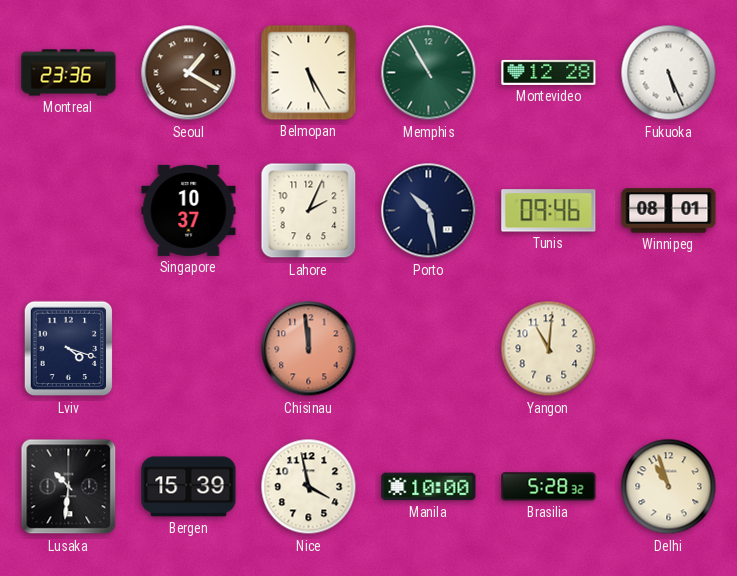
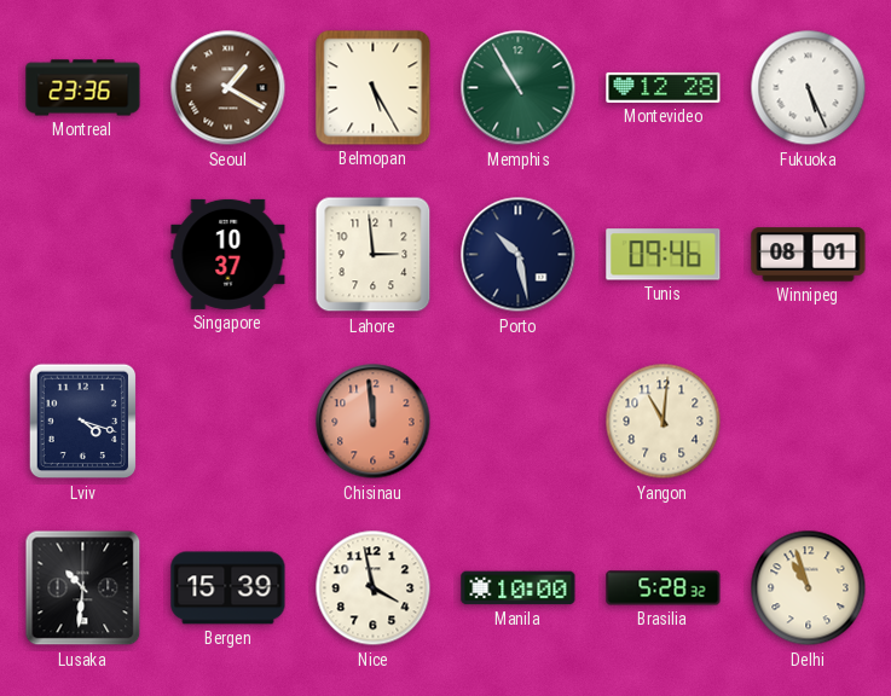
Lahore: 2:04 -> 2:59
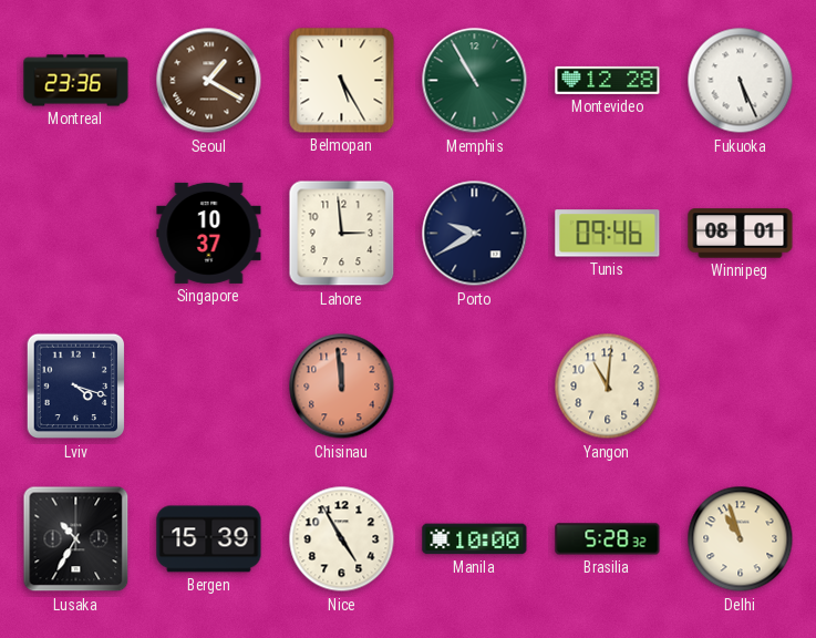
Porto: 10:28 -> 9:40
Lusaka: 10:31 -> 10:35
Nice: 3:58 -> 4:55
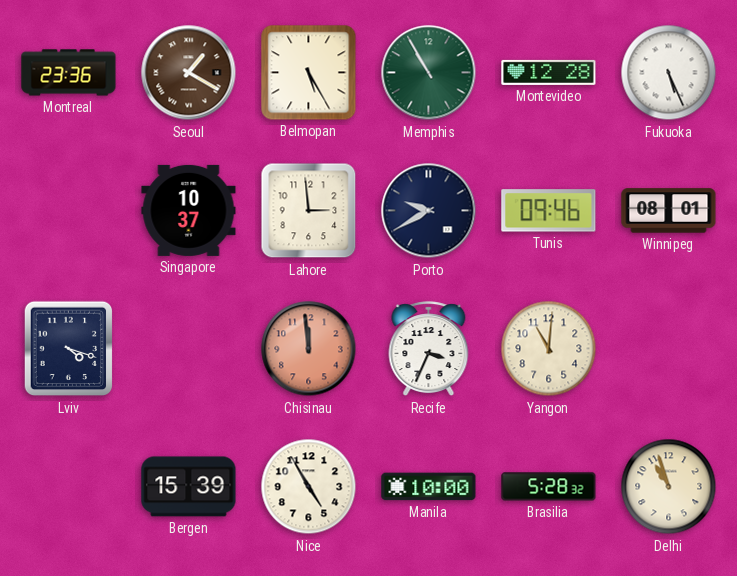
Recife: none -> 3:34
Lusaka: 10:35 -> none
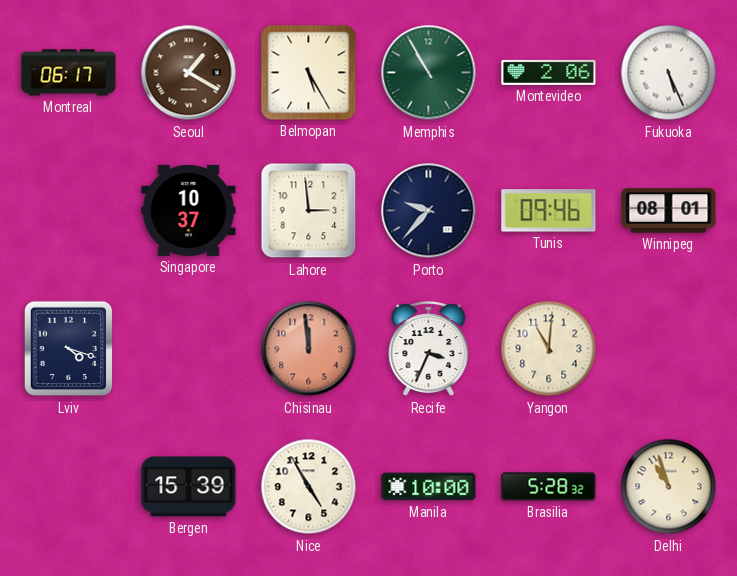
Montreal: 23:36 -> 06:17
Montevideo: 12:28 -> 2:06
Porto: 9:40 -> 9:37
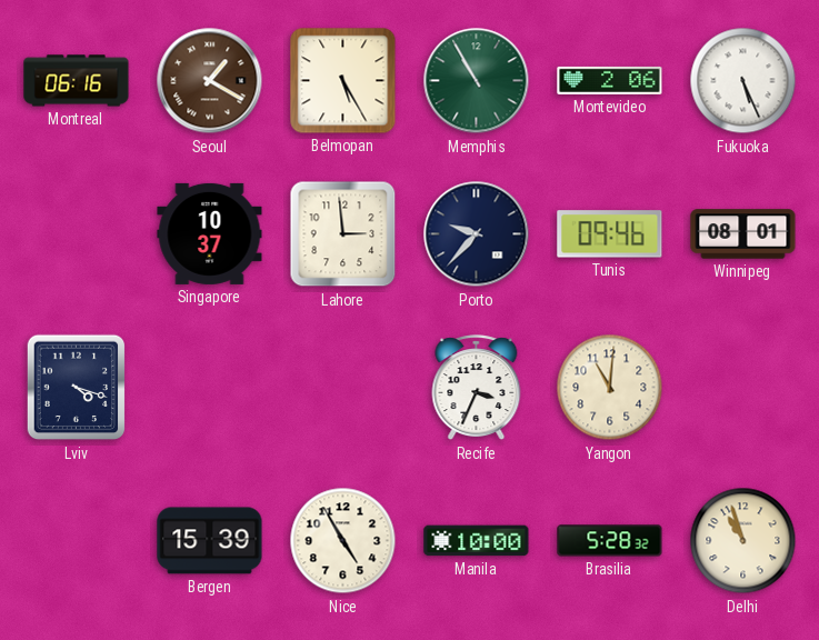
Montreal: 06:17 -> 06:16
Chisinau: 11:59 -> none
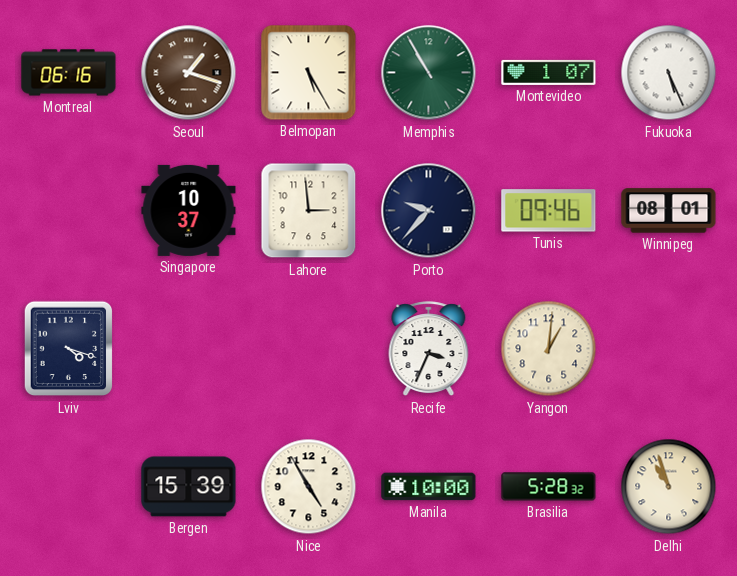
Seoul: 1:20 -> 1:18
Montevideo: 2:06 -> 1:07
Yangon: 11:01 -> 1:01
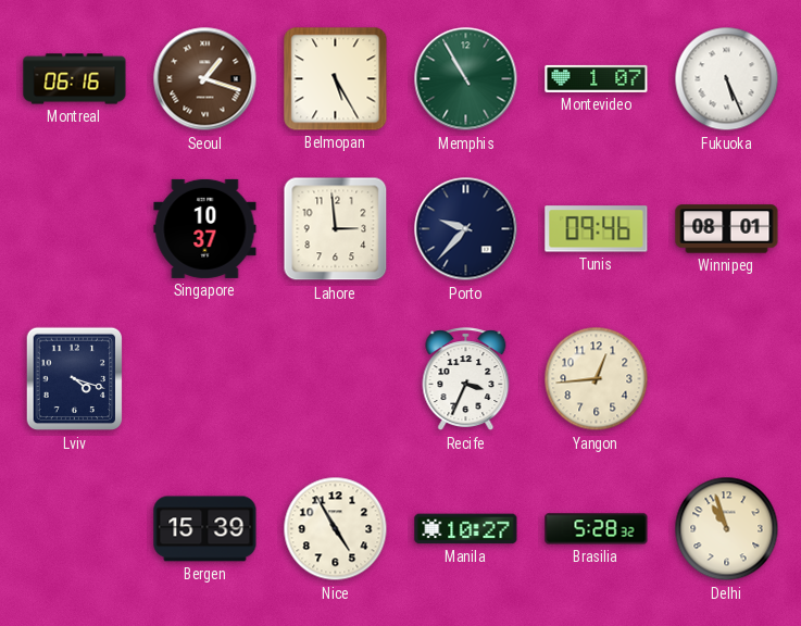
Yangon: 1:01 -> 12:44
Manila: 10:00 -> 10:27
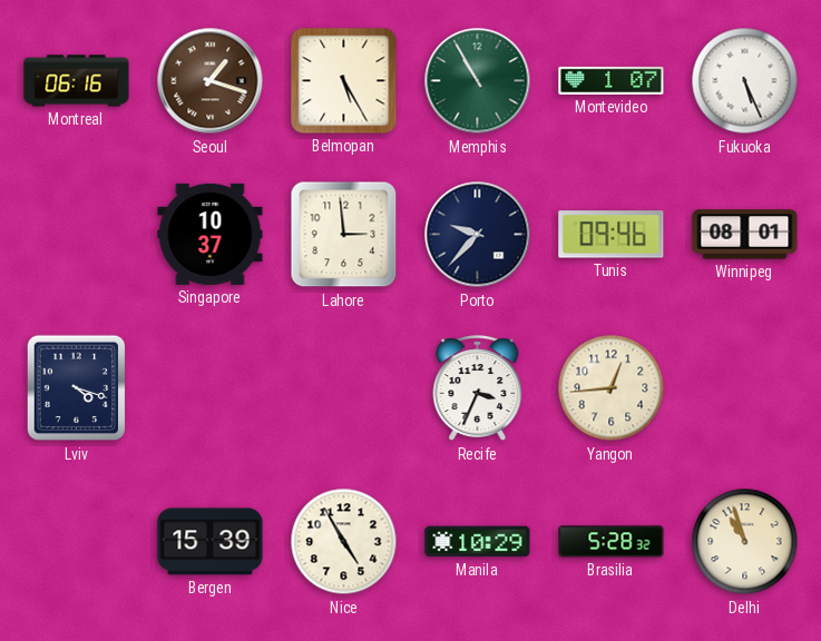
Manila: 10:27 -> 10:29
